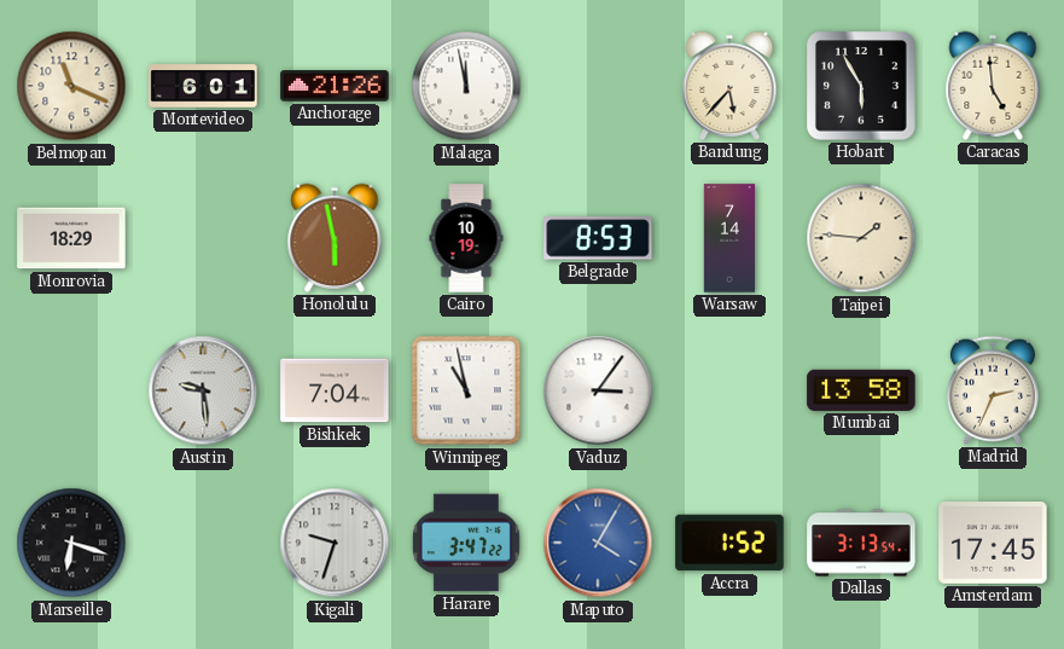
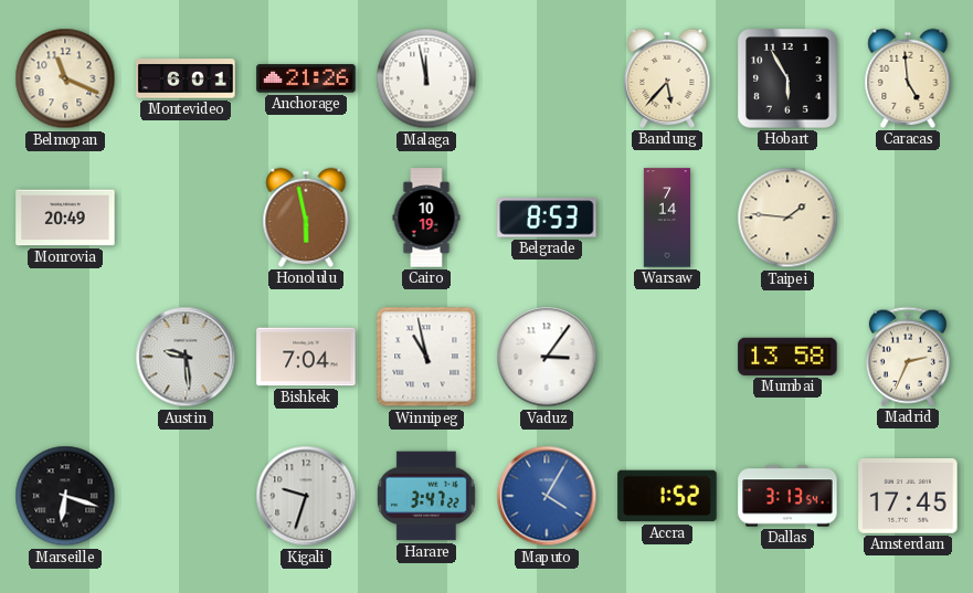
Monrovia: 18:29 -> 20:49
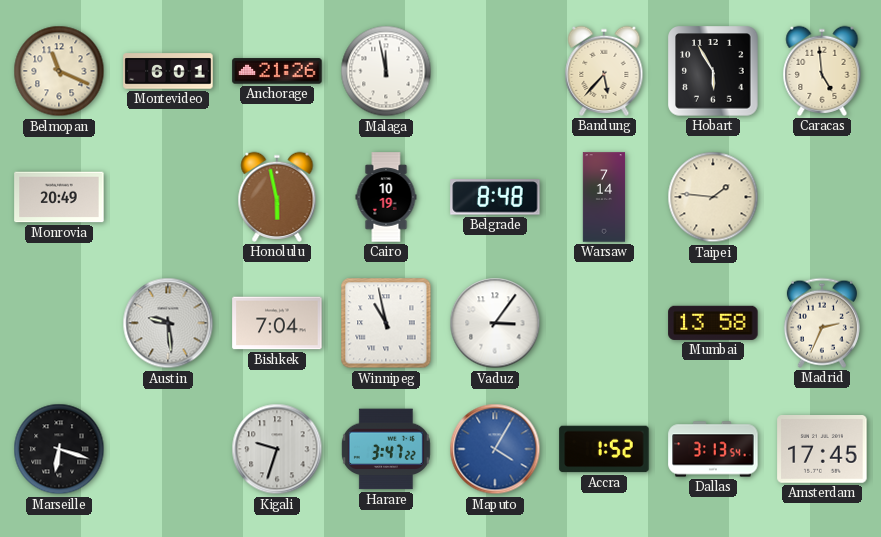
Belgrade: 8:53 -> 8:48
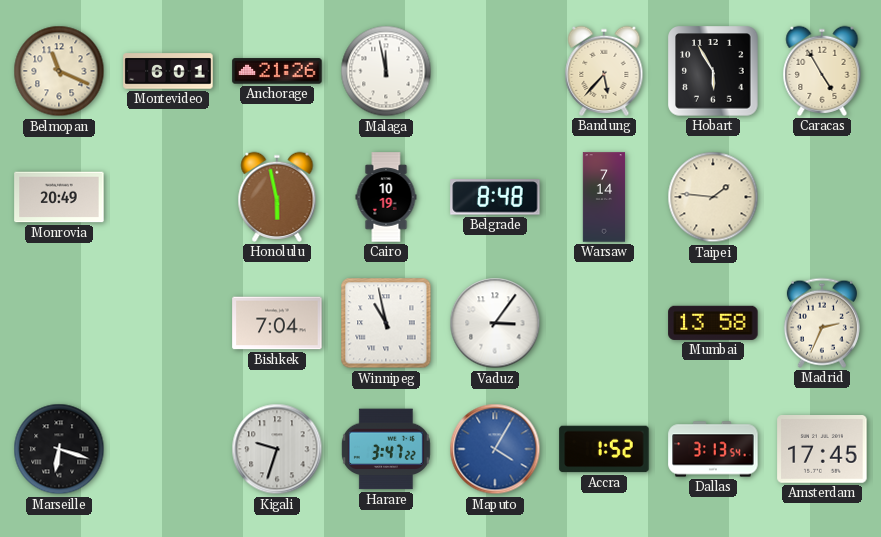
Caracas: 4:59 -> 4:55
Austin: 9:29 -> none
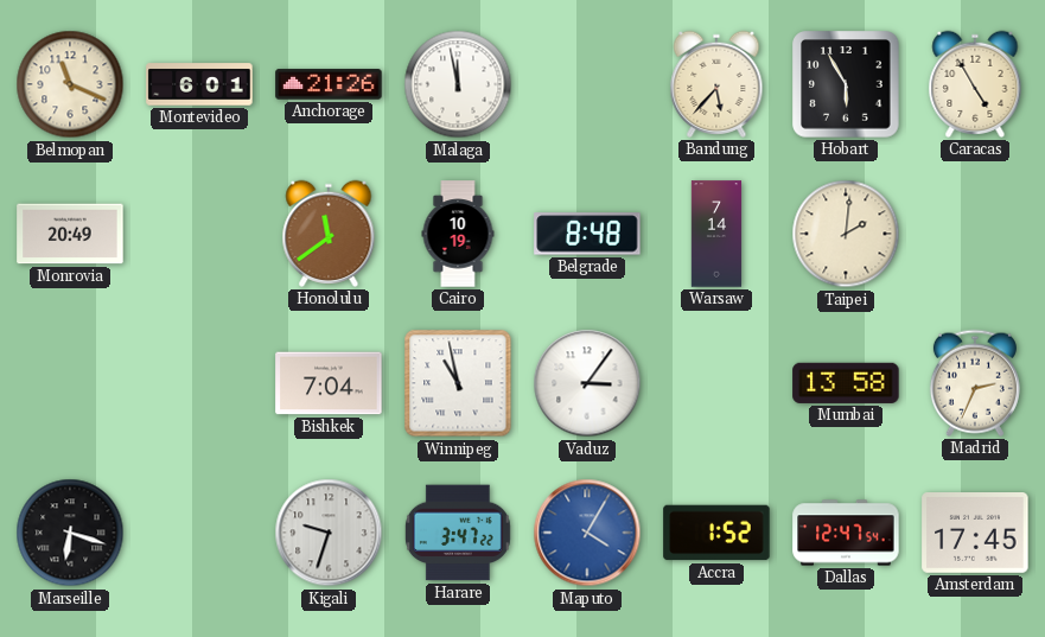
Honolulu: 5:58 -> 11:39
Taipei: 1:46 -> 2:01
Dallas: 3:13 -> 12:47
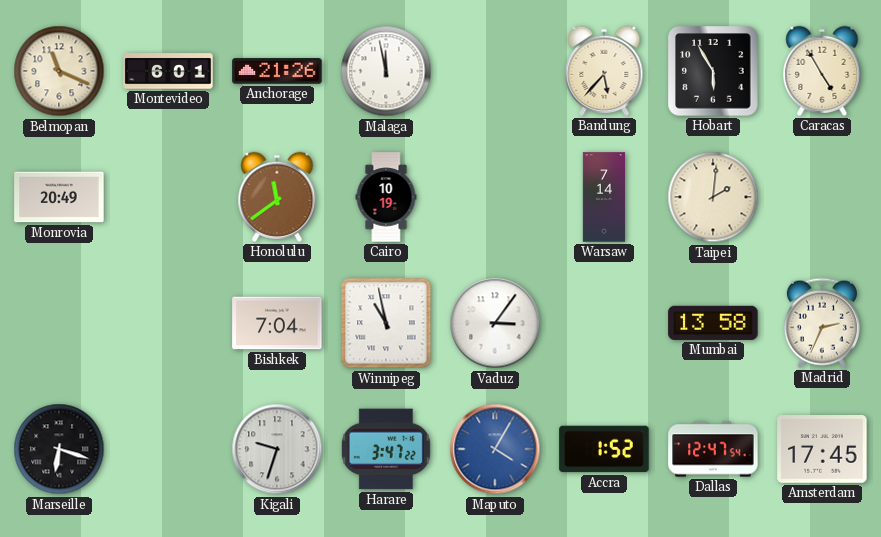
Belgrade: 8:48 -> none
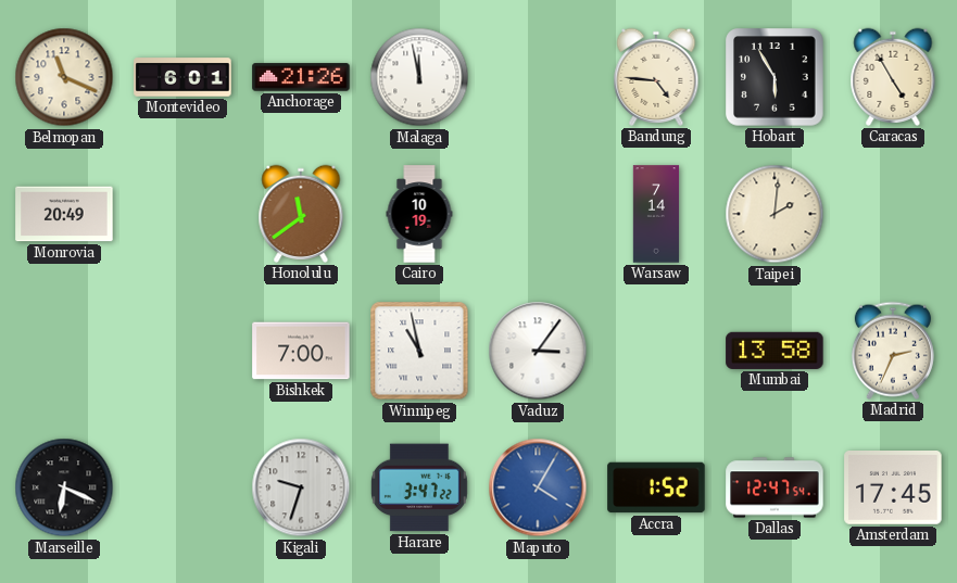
Bandung: 5:37 -> 4:46
Bishkek: 7:04 -> 7:00
Marseille: 6:18 -> 6:19
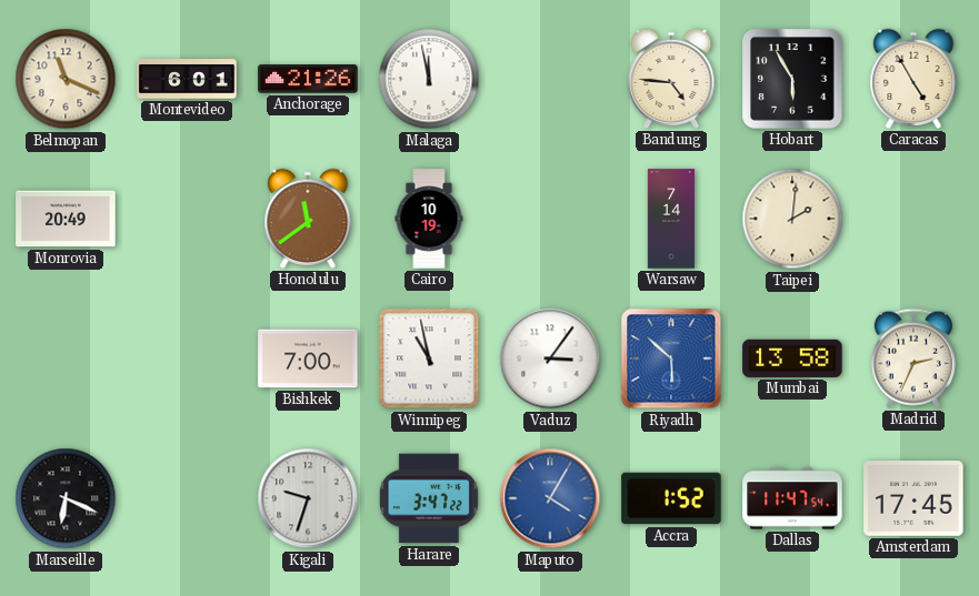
Riyadh: none -> 5:52
Dallas: 12:47 -> 11:47
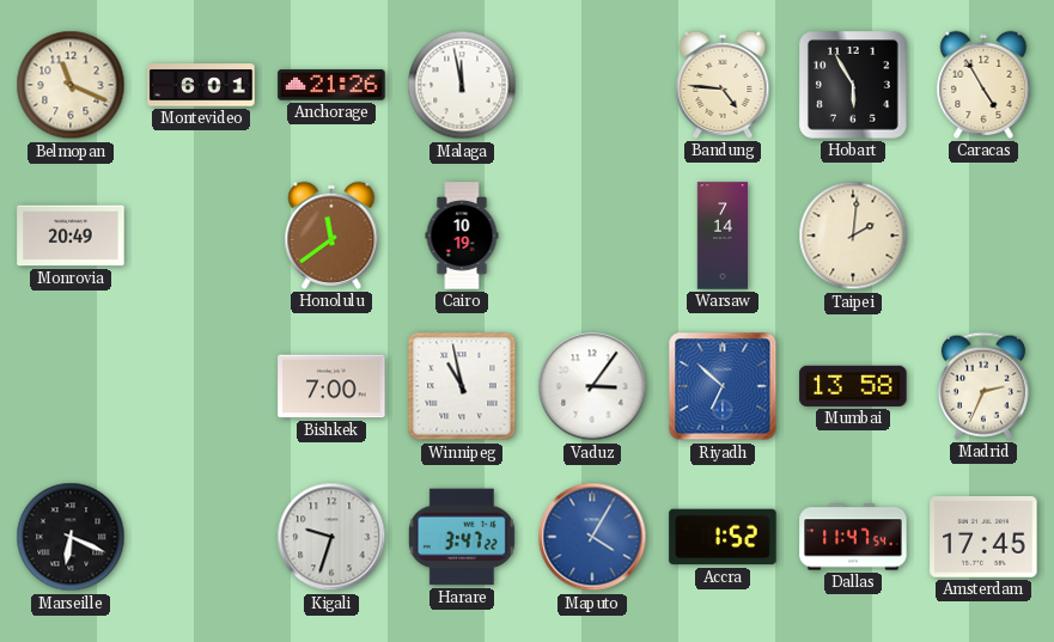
Riyadh: 5:52 -> 6:52
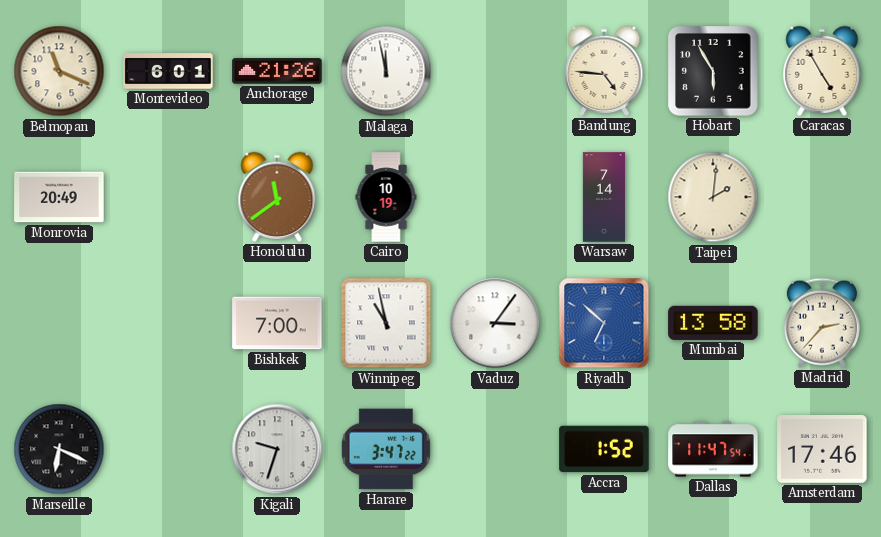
Madrid: 2:34 -> 2:37
Maputo: 4:05 -> none
Amsterdam: 17:45 -> 17:46
